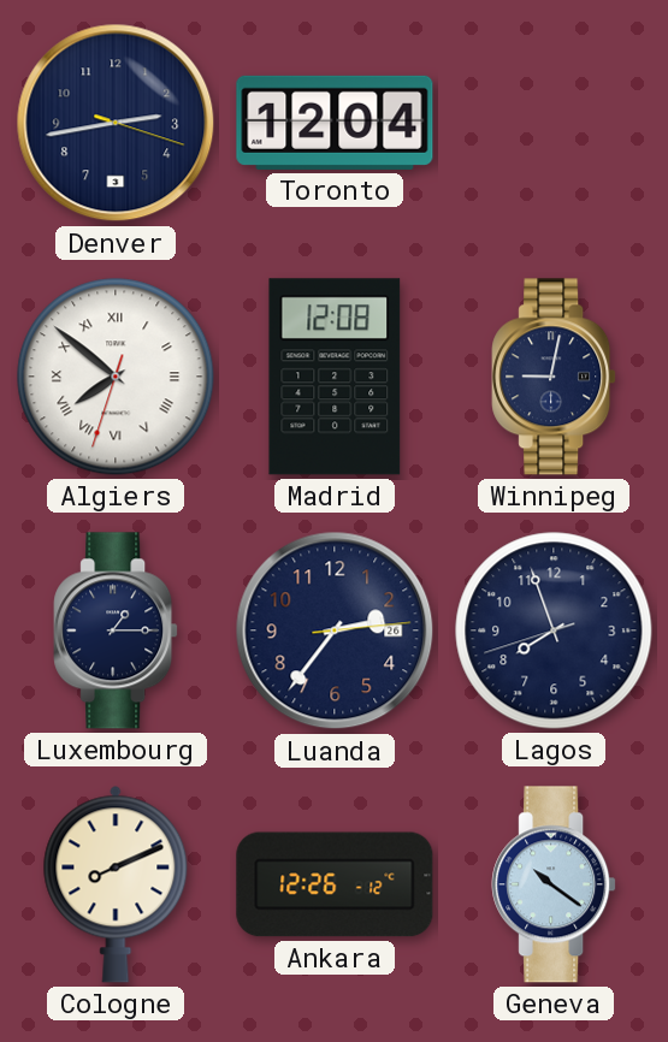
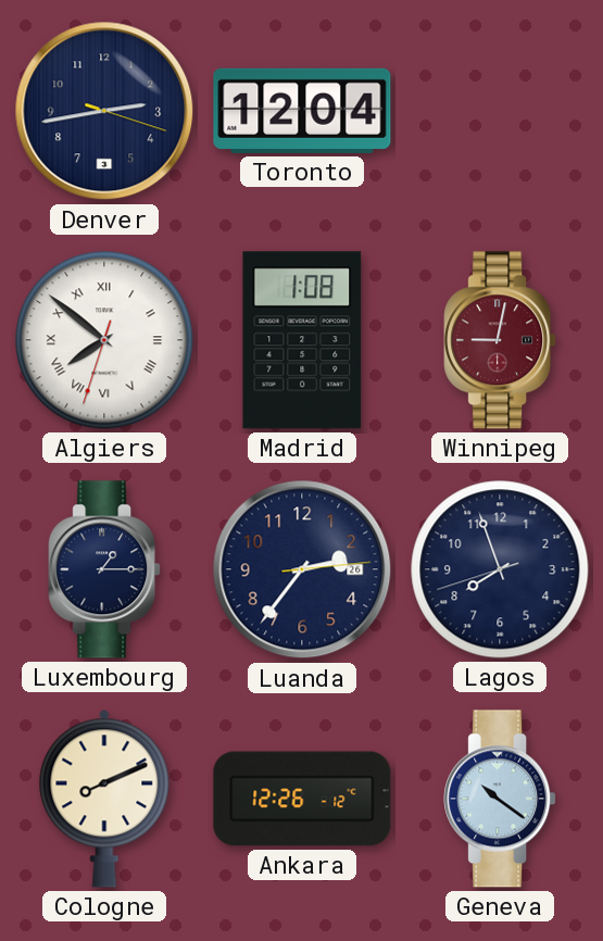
Madrid: 12:08 -> 1:08
Winnipeg dial: navy -> burgundy
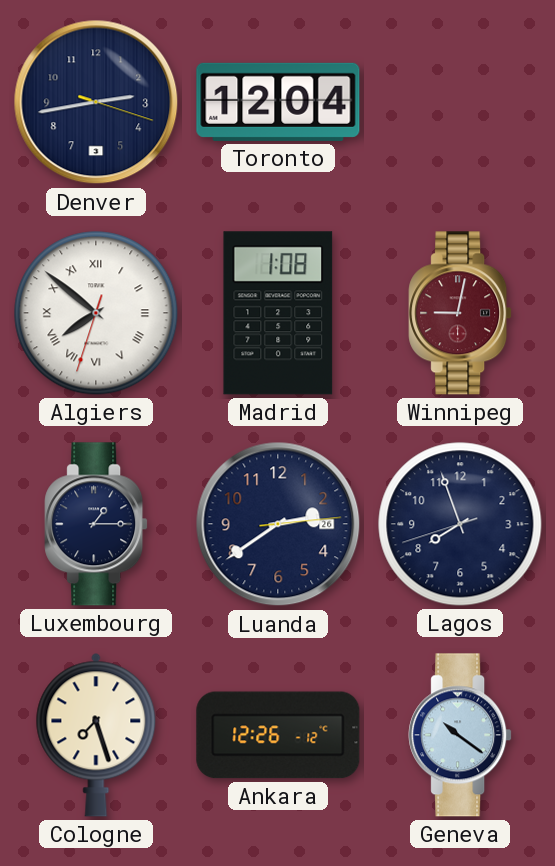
Luanda: 2:36 -> 2:39
Cologne: 8:11 -> 7:27
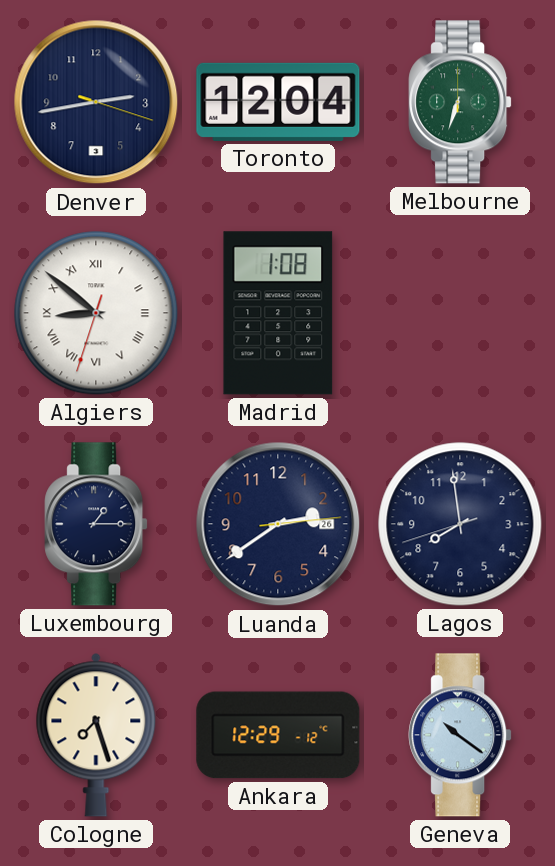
Melbourne: none -> 6:33
Algiers: 7:51 -> 8:51
Winnipeg: 9:02 -> none
Lagos: 7:56 -> 7:58
Ankara: 12:26 -> 12:29
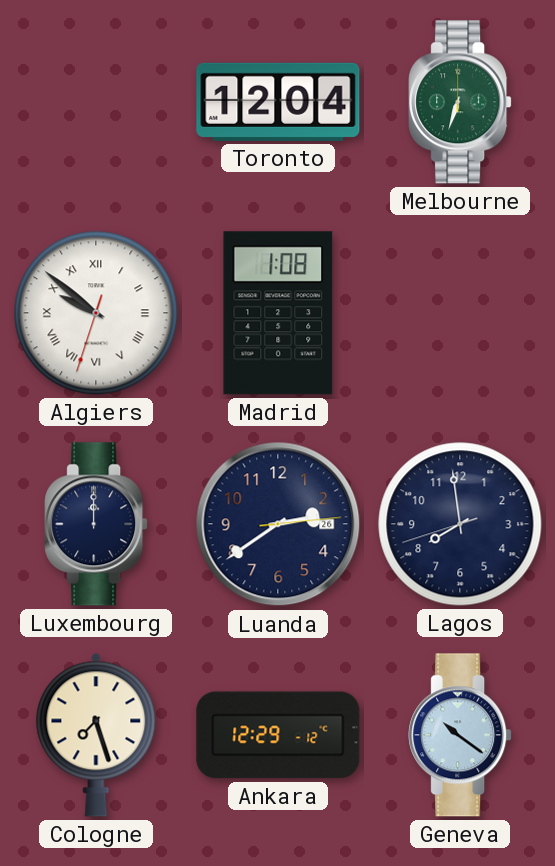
Denver: 2:43 -> none
Algiers: 8:51 -> 9:51
Luxembourg: 1:15 -> 12:00
